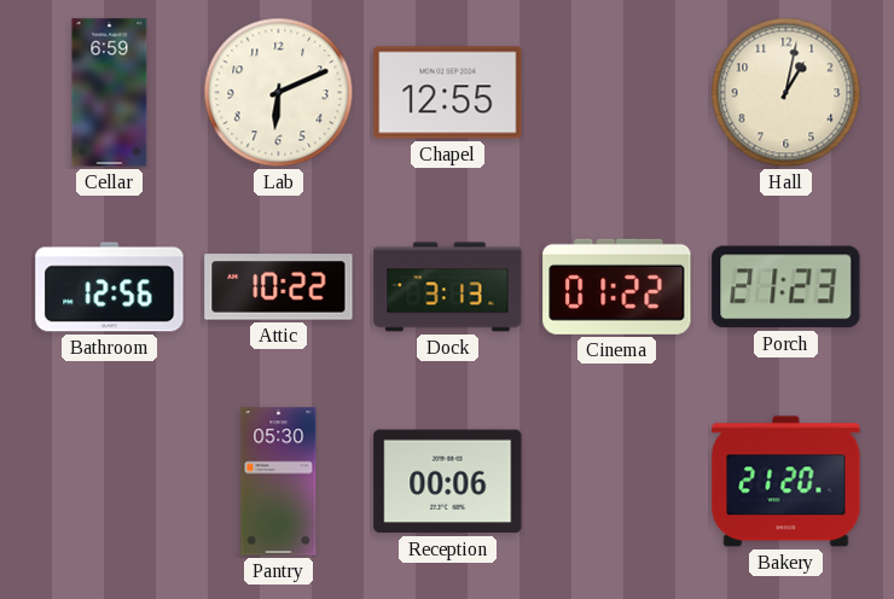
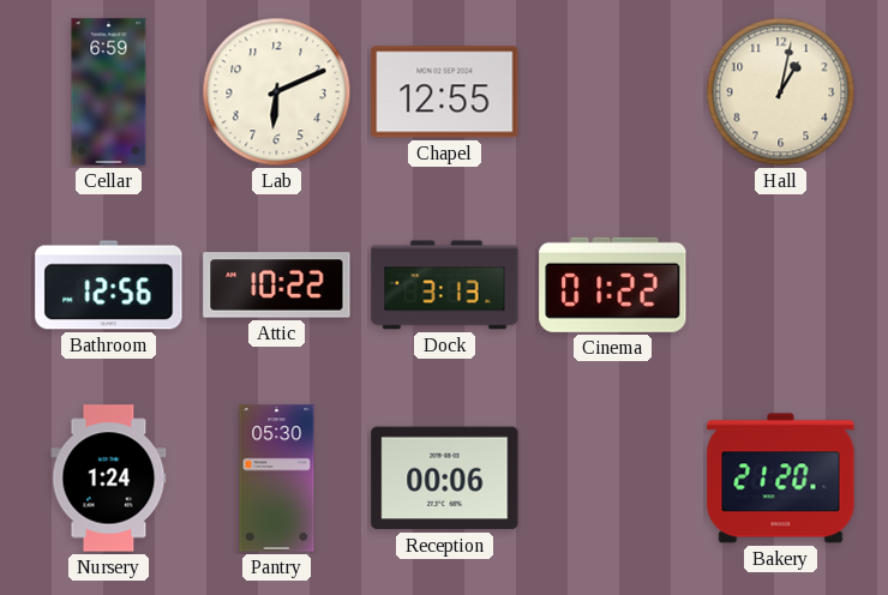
Porch: 21:23 -> none
Nursery: none -> 1:24
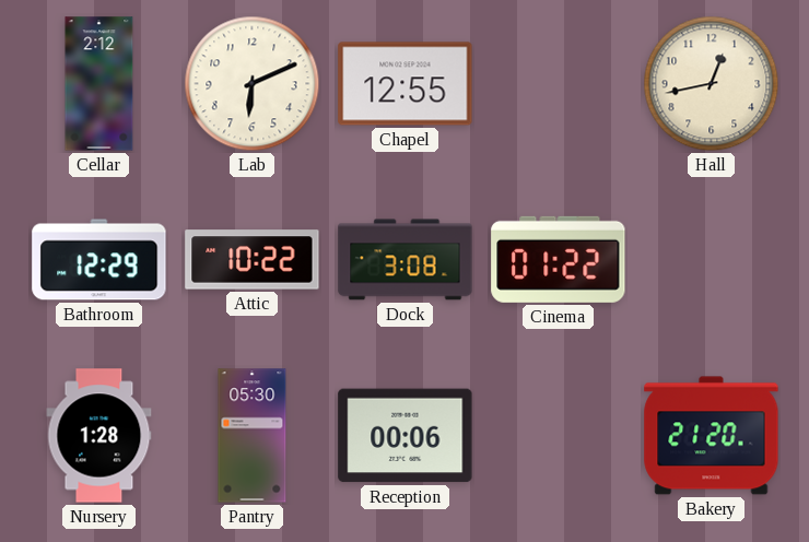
Cellar: 6:59 -> 2:12
Hall: 1:02 -> 12:43
Bathroom: 12:56 -> 12:29
Dock: 3:13 -> 3:08
Nursery: 1:24 -> 1:28
